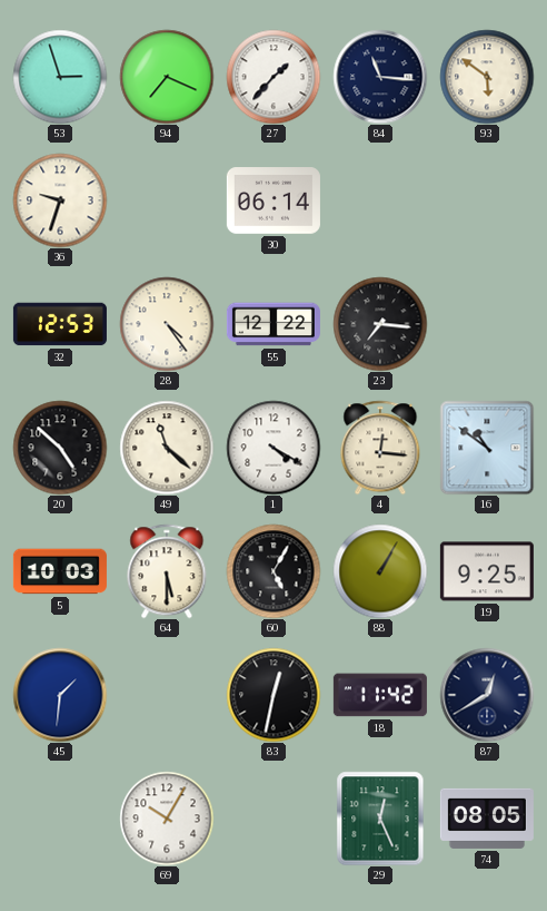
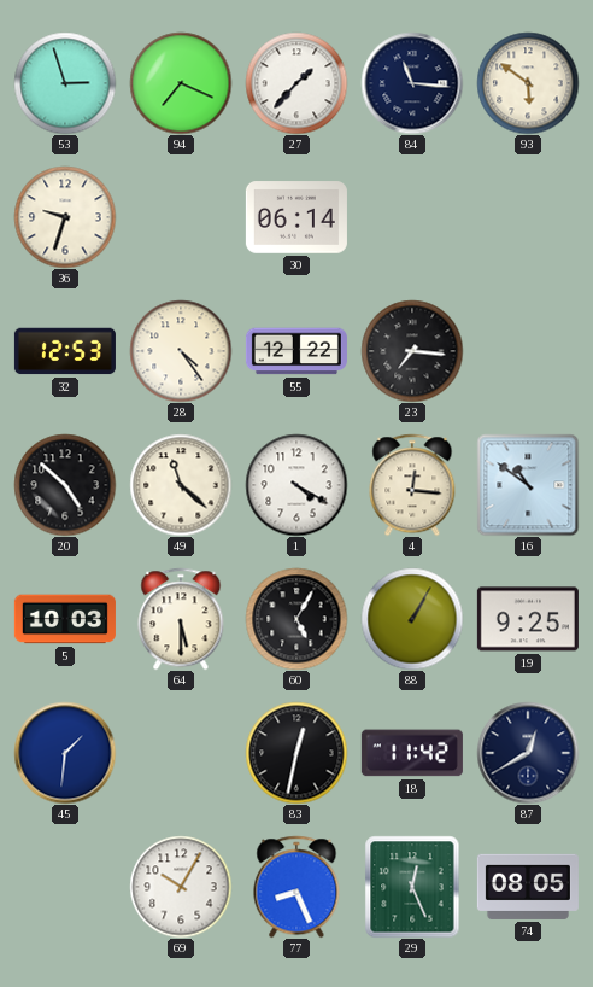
77: none -> 8:26
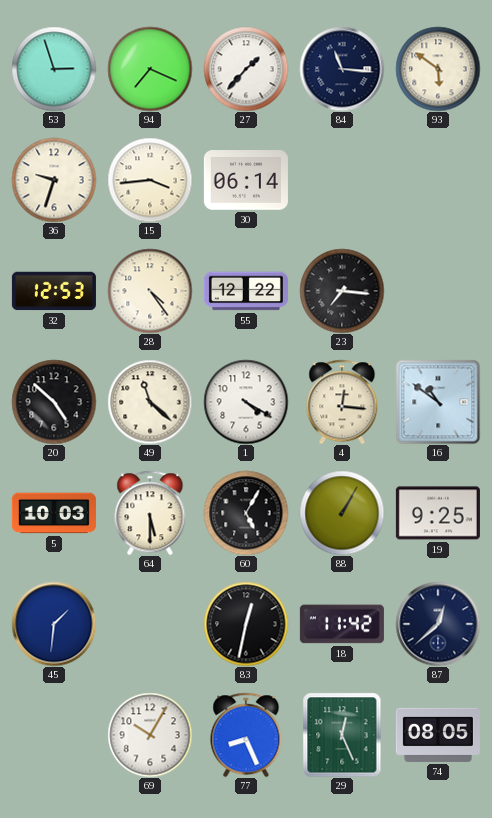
15: none -> 3:44
87: 12:40 -> 12:38
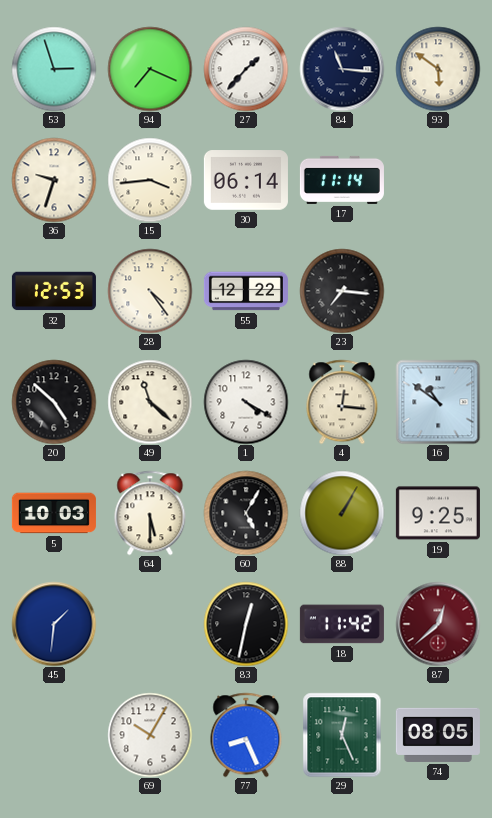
17: none -> 11:14
87 dial: navy -> burgundy
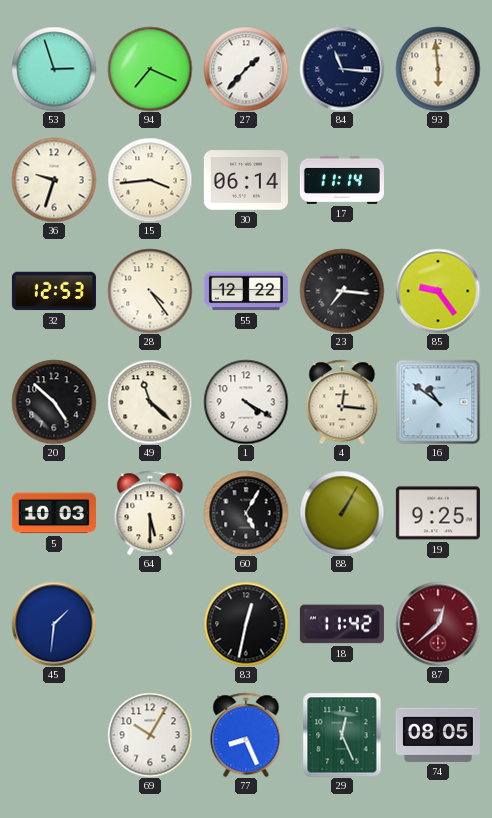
93: 5:51 -> 5:59
85: none -> 9:24
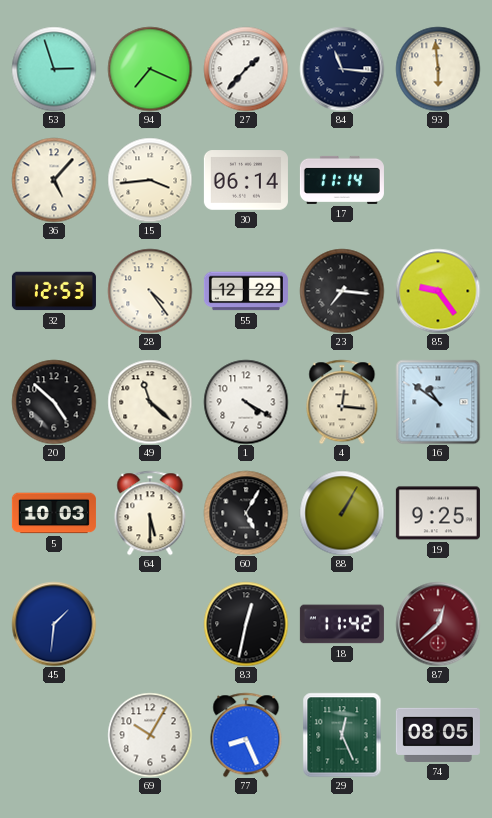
36: 9:33 -> 5:07
